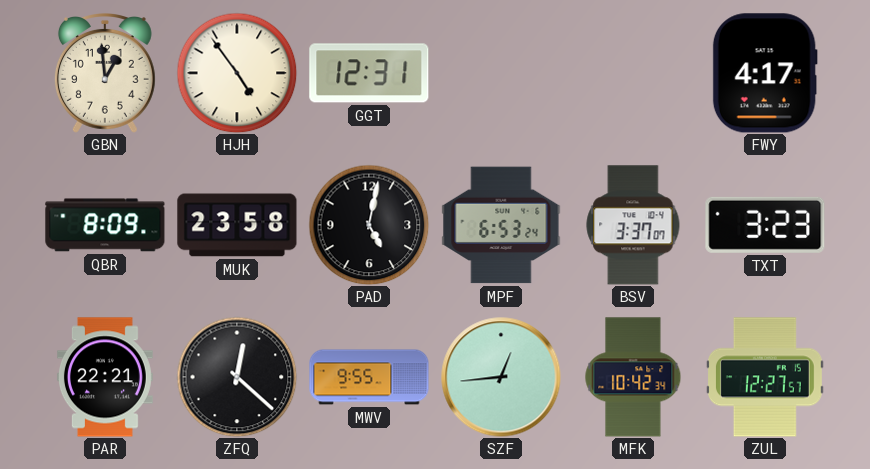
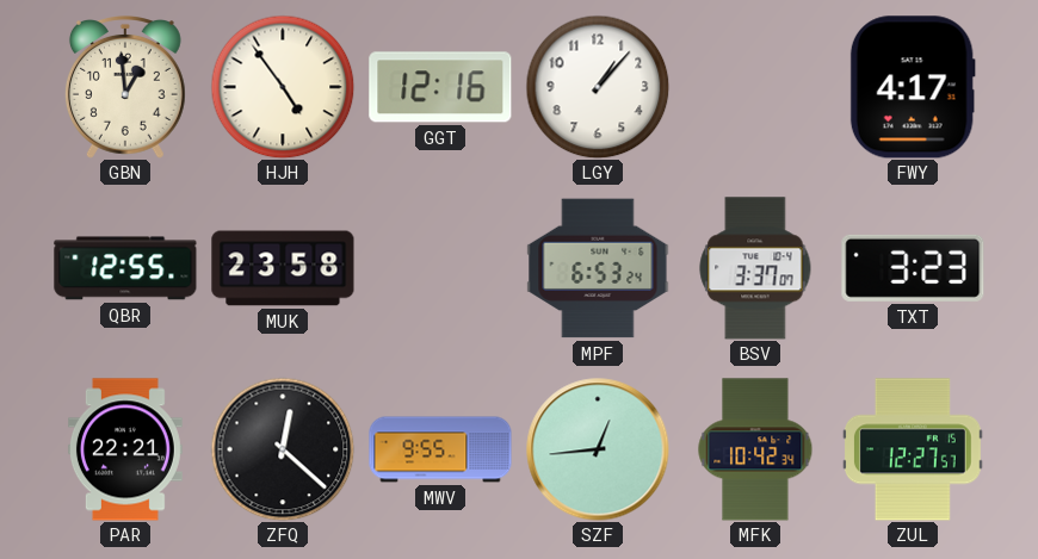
GGT: 12:31 -> 12:16
LGY: none -> 1:07
QBR: 8:09 -> 12:55
PAD: 5:02 -> none
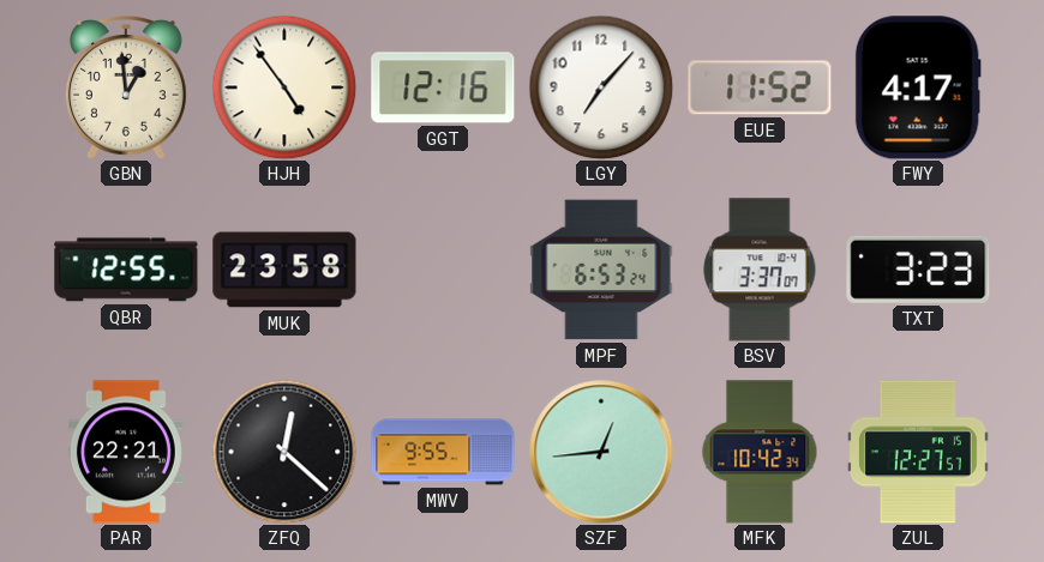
LGY: 1:07 -> 7:07
EUE: none -> 11:52
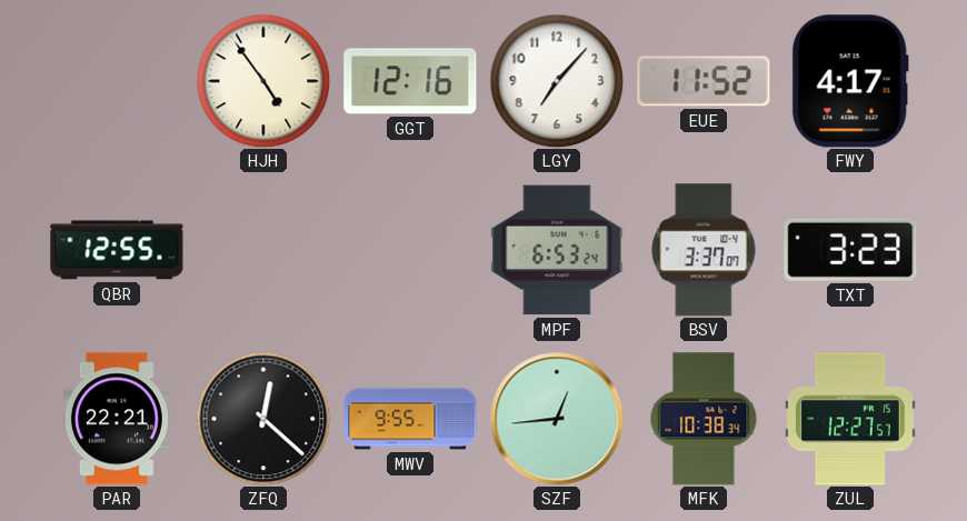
GBN: 12:59 -> none
MUK: 23:58 -> none
MFK: 10:42 -> 10:38
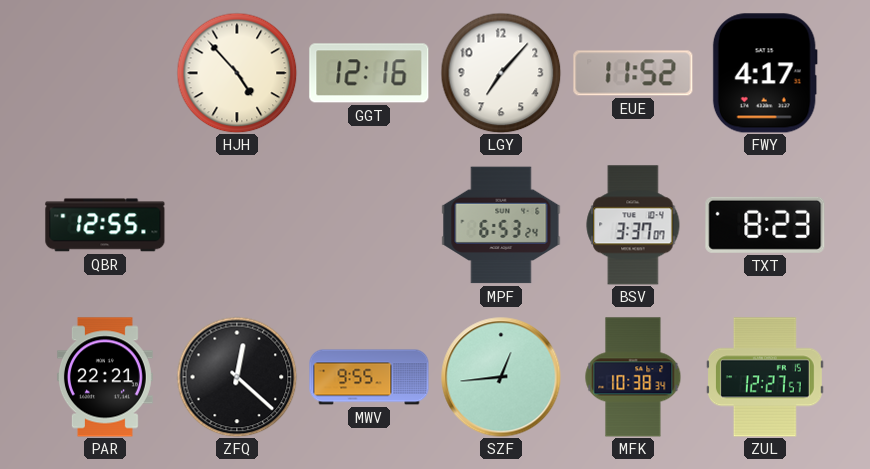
HJH: 4:54 -> 4:53
TXT: 3:23 -> 8:23
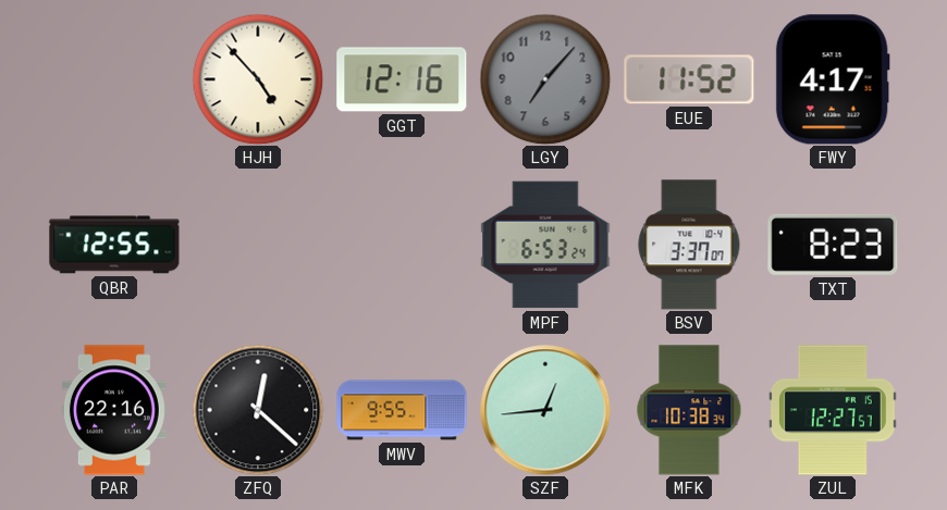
LGY dial: white -> grey
PAR: 22:21 -> 22:16
